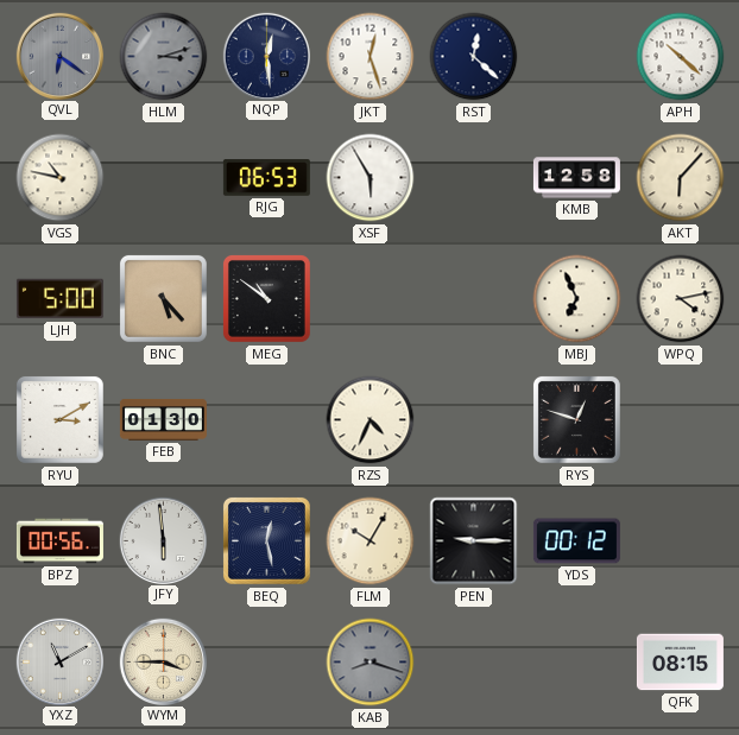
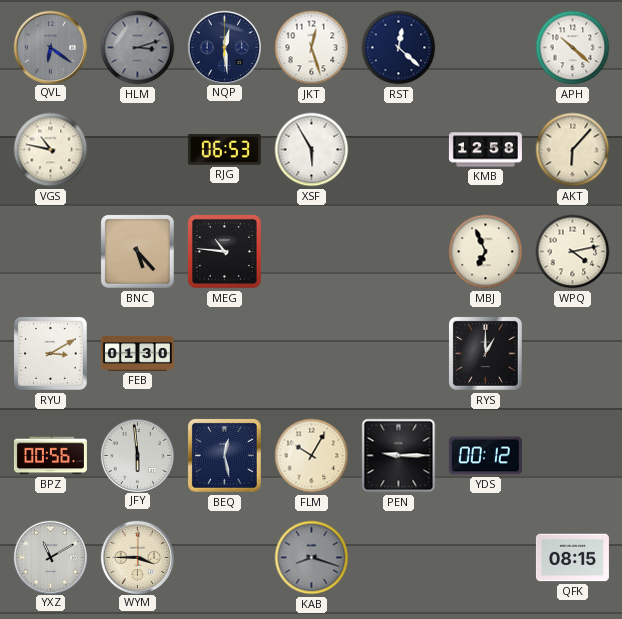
LJH: 5:00 -> none
MEG: 10:51 -> 10:46
RZS: 4:34 -> none
RYS: 12:48 -> 1:00
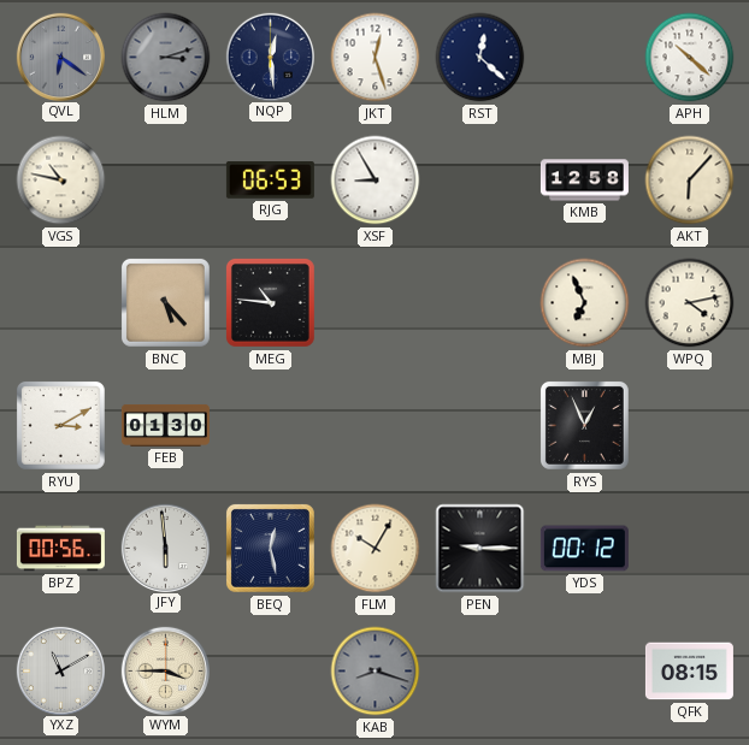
XSF: 5:55 -> 8:55
RYS: 1:00 -> 12:56
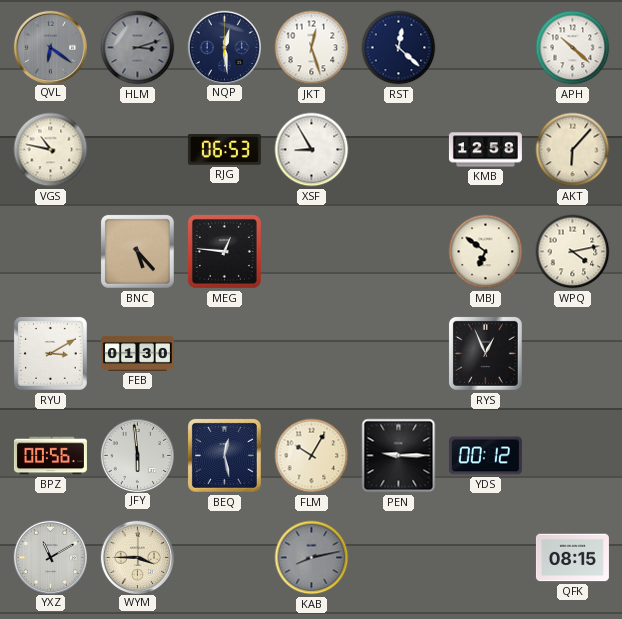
MEG: 10:46 -> 12:46
MBJ: 6:56 -> 6:51
KAB: 8:18 -> 8:13
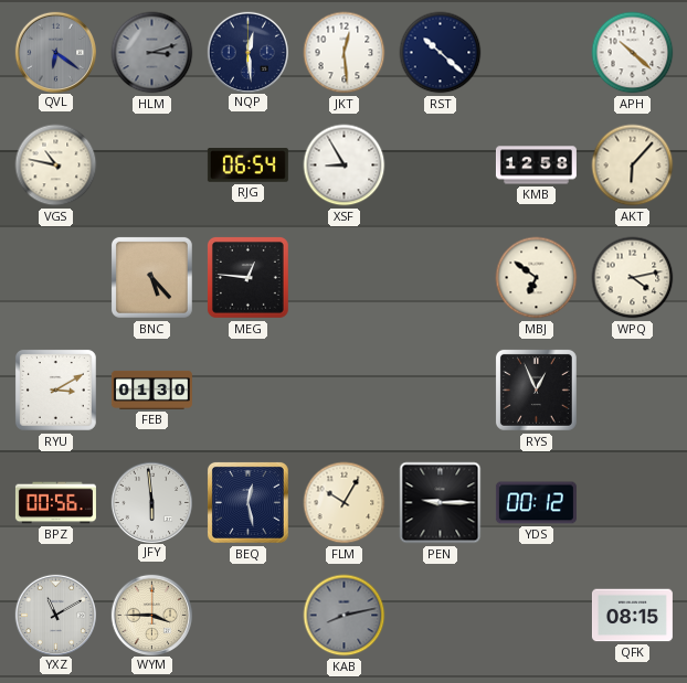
JKT: 12:27 -> 12:29
RST: 12:22 -> 10:22
RJG: 06:53 -> 06:54
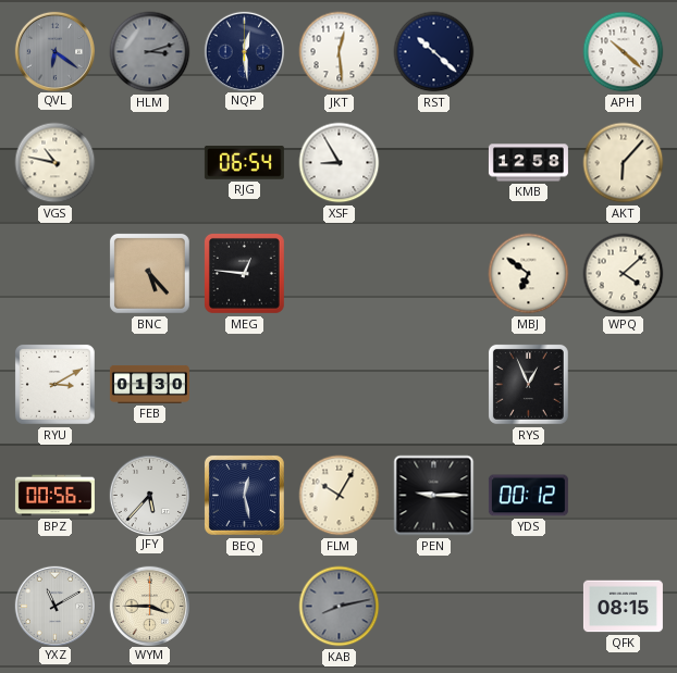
WPQ: 4:13 -> 4:08
JFY: 5:59 -> 5:37
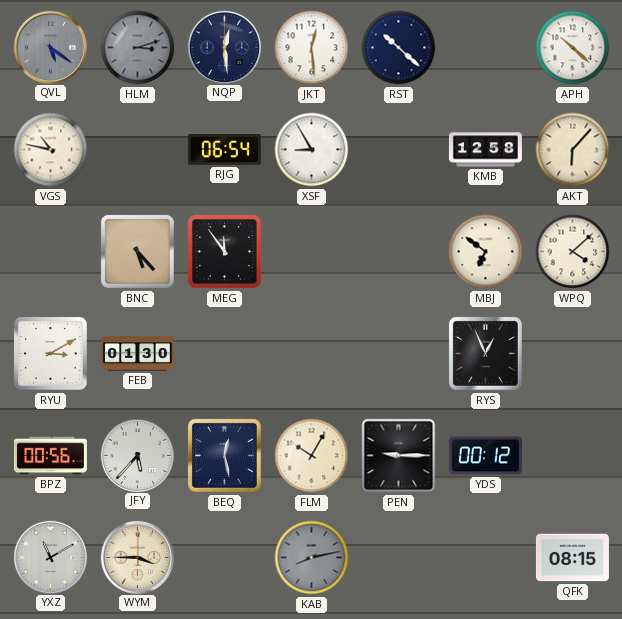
QVL: 6:21 -> 5:21
MEG: 12:46 -> 11:54
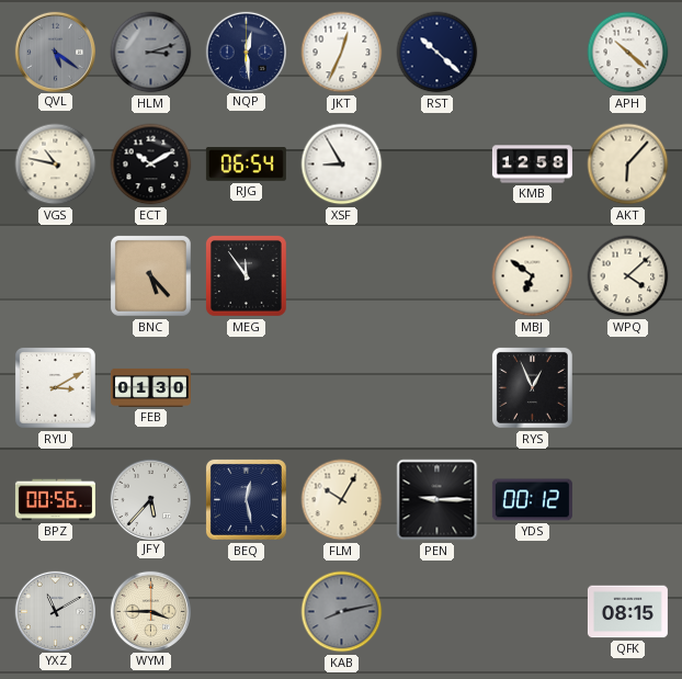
JKT: 12:29 -> 12:34
ECT: none -> 10:10
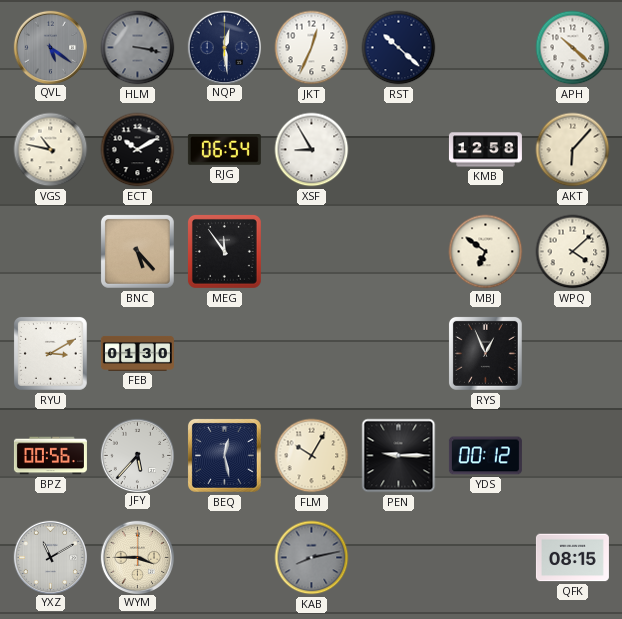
HLM: 3:12 -> 3:17
